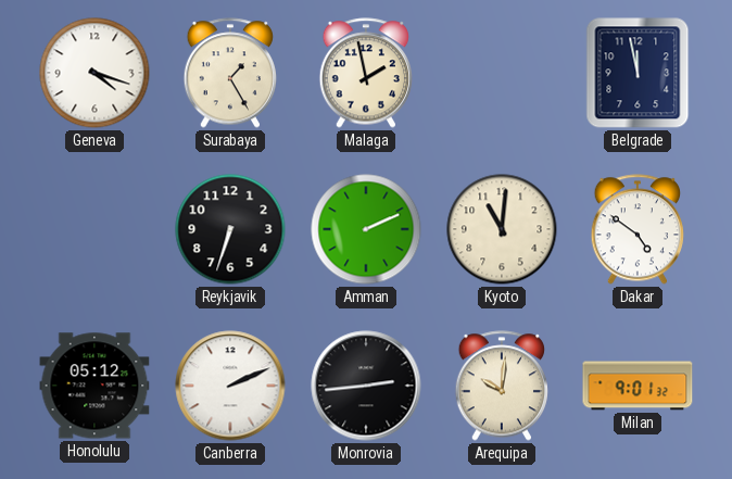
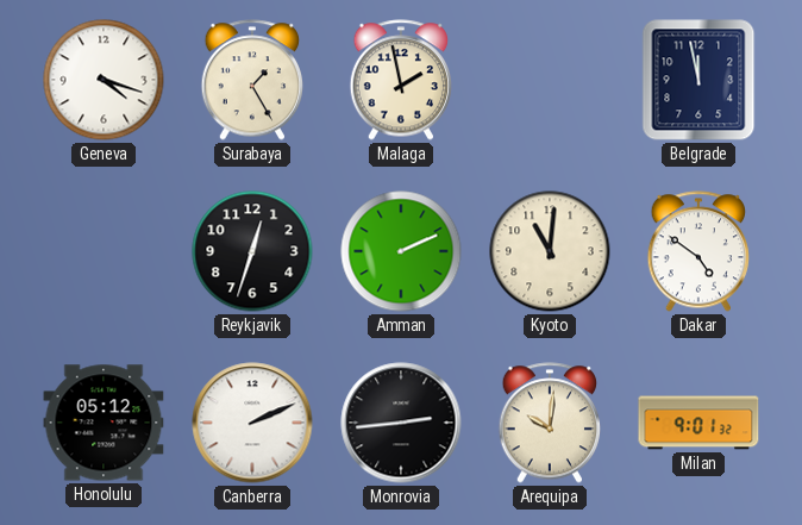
Reykjavik: 6:33 -> 12:33
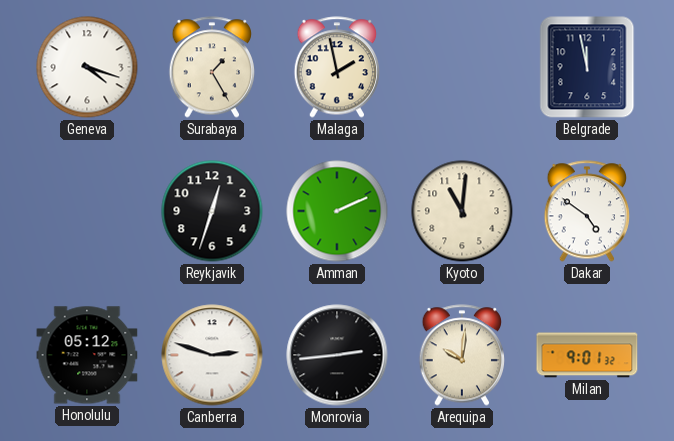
Canberra: 2:11 -> 2:48
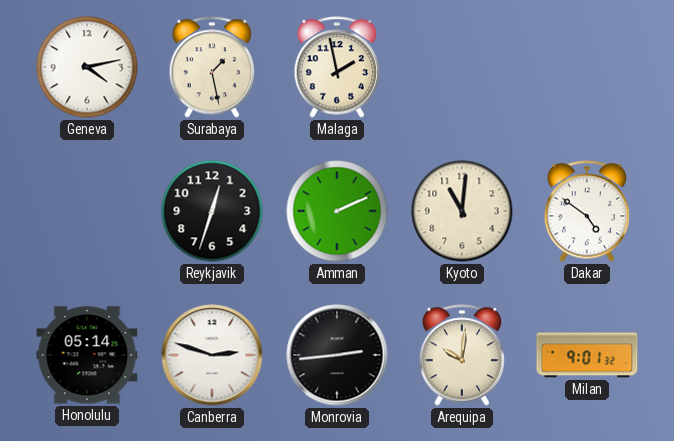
Geneva: 4:18 -> 4:13
Surabaya: 1:25 -> 1:28
Belgrade: 11:58 -> none
Honolulu: 05:12 -> 05:14
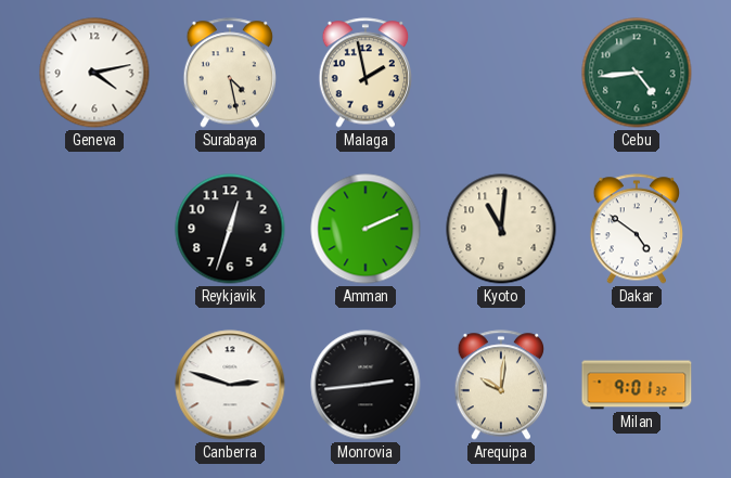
Surabaya: 1:28 -> 4:28
Cebu: none -> 4:44
Honolulu: 05:14 -> none
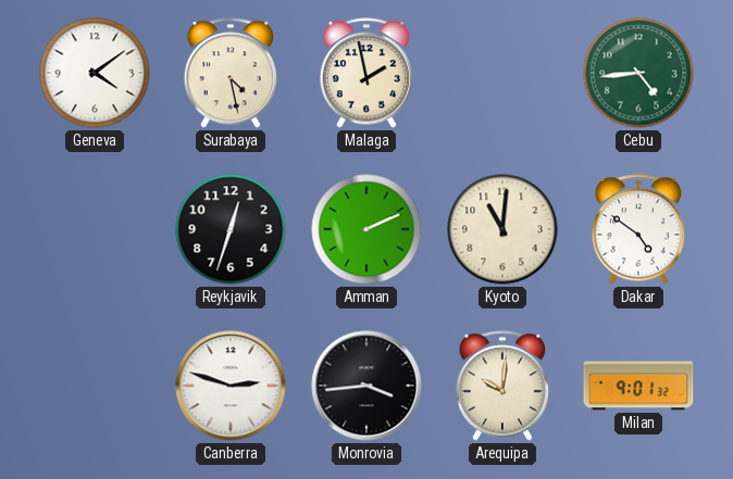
Geneva: 4:13 -> 4:09
Monrovia: 2:44 -> 3:44
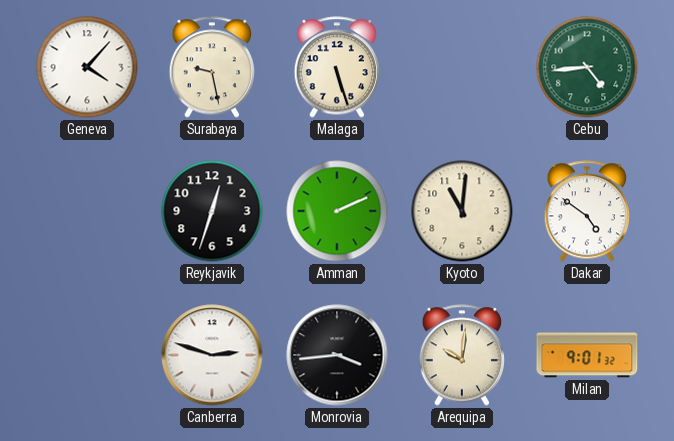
Geneva: 4:09 -> 4:07
Surabaya: 4:28 -> 9:28
Malaga: 1:58 -> 5:27
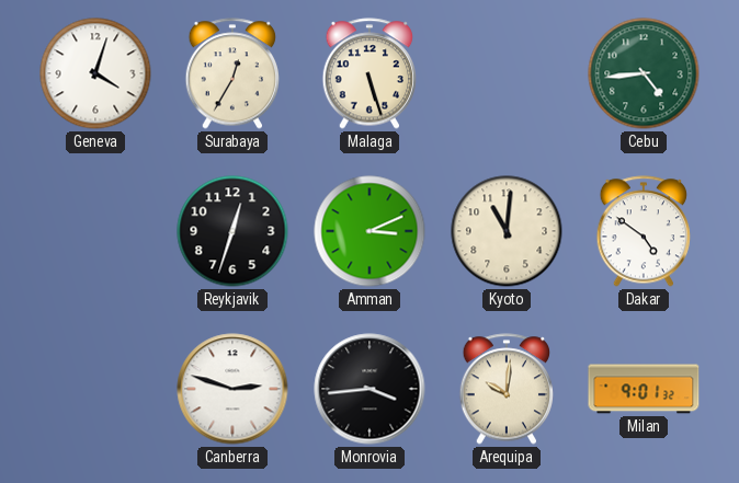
Geneva: 4:07 -> 4:03
Surabaya: 9:28 -> 12:35
Amman: 2:11 -> 3:11
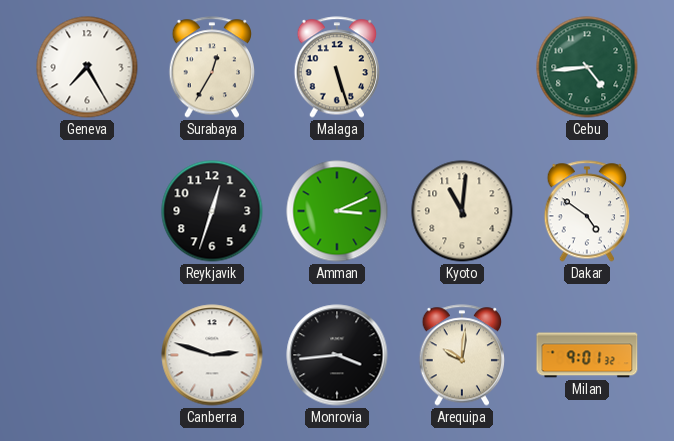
Geneva: 4:03 -> 7:25
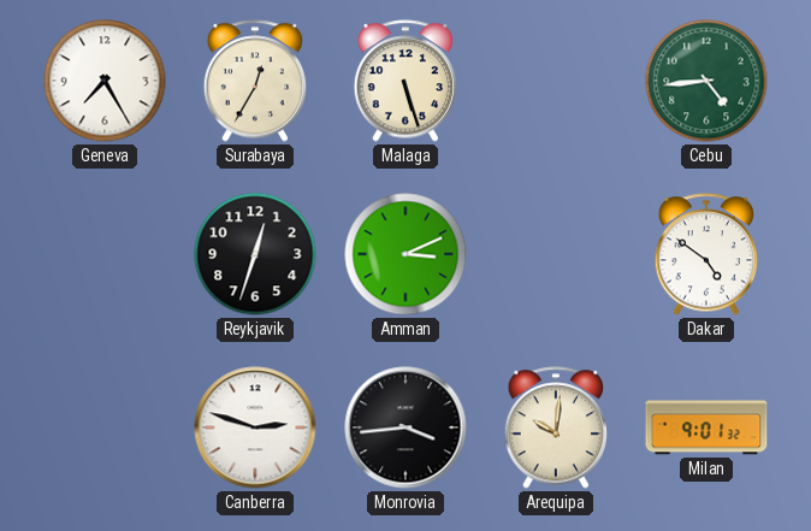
Kyoto: 11:01 -> none
